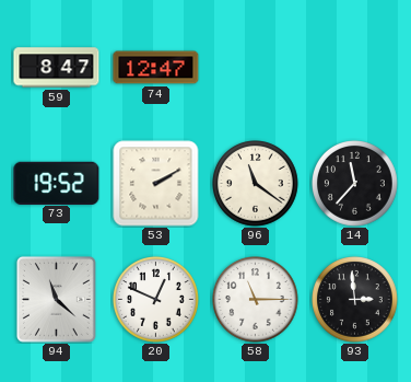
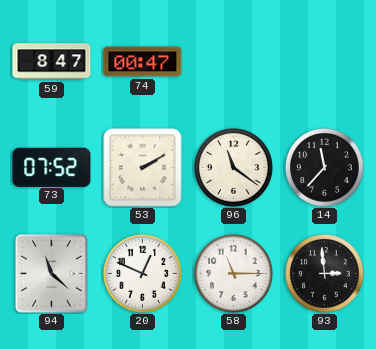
74: 12:47 -> 00:47
73: 19:52 -> 07:52
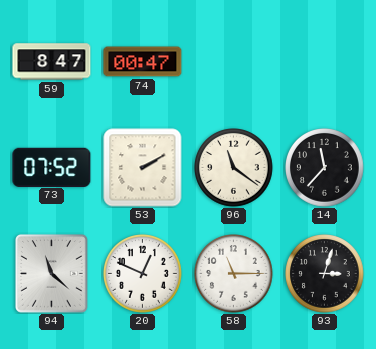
93: 2:59 -> 3:03
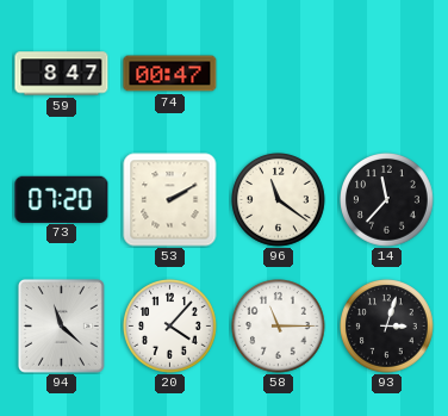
73: 07:52 -> 07:20
20: 12:49 -> 4:07
